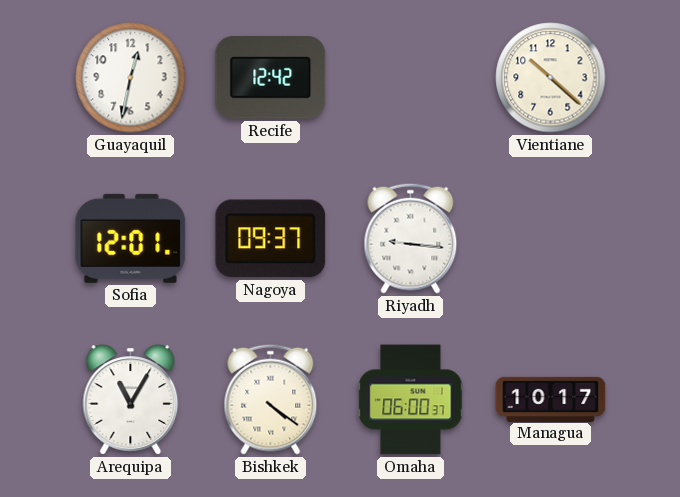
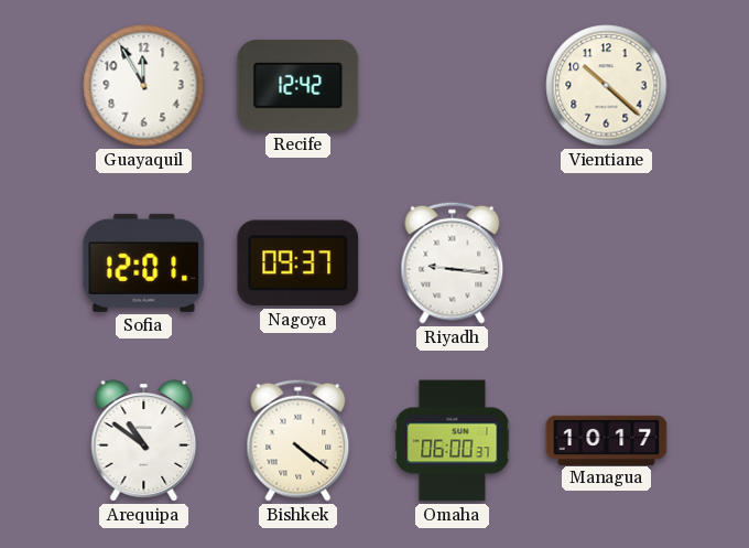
Guayaquil: 12:32 -> 11:55
Arequipa: 11:05 -> 10:51
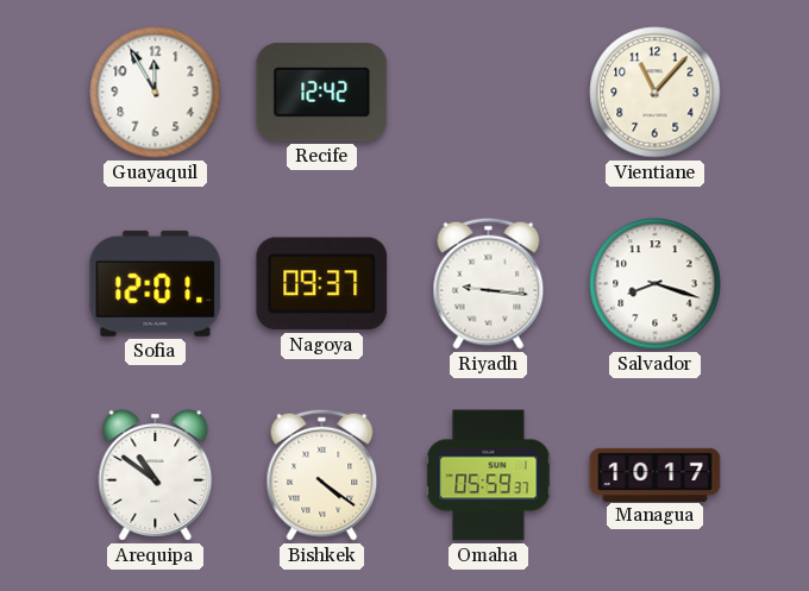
Vientiane: 10:22 -> 11:07
Salvador: none -> 8:18
Omaha: 06:00 -> 05:59
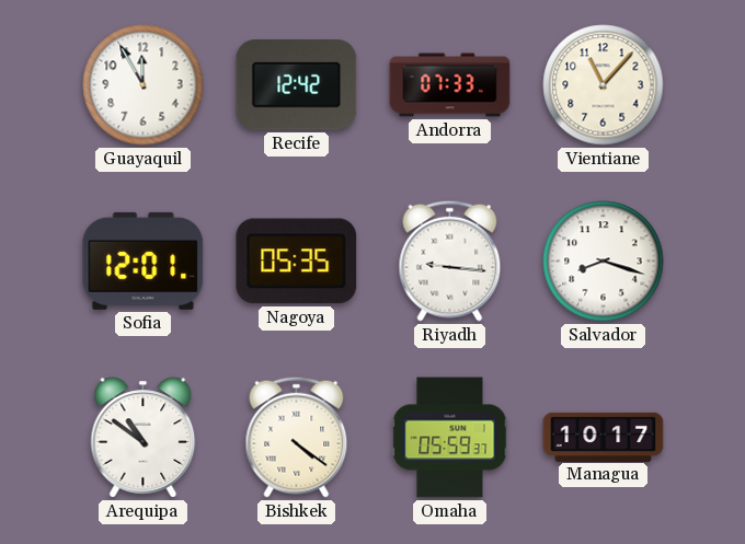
Andorra: none -> 07:33
Nagoya: 09:37 -> 05:35
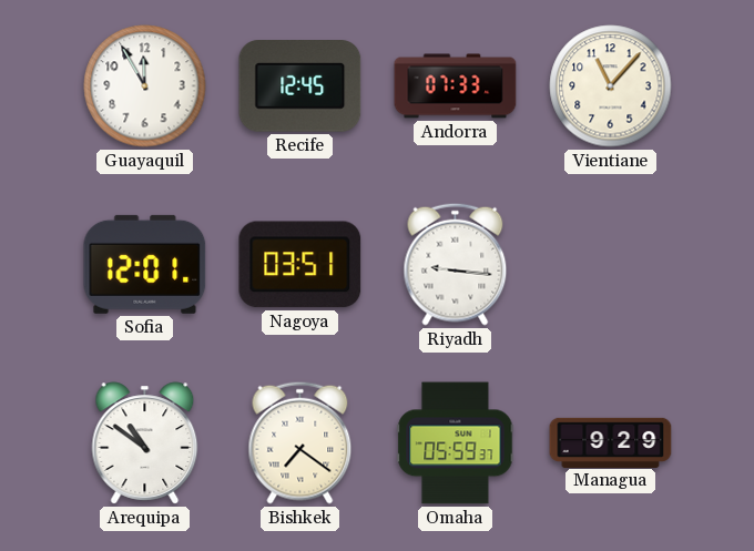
Recife: 12:42 -> 12:45
Nagoya: 05:35 -> 03:51
Salvador: 8:18 -> none
Bishkek: 4:21 -> 7:21
Managua: 10:17 -> 9:29
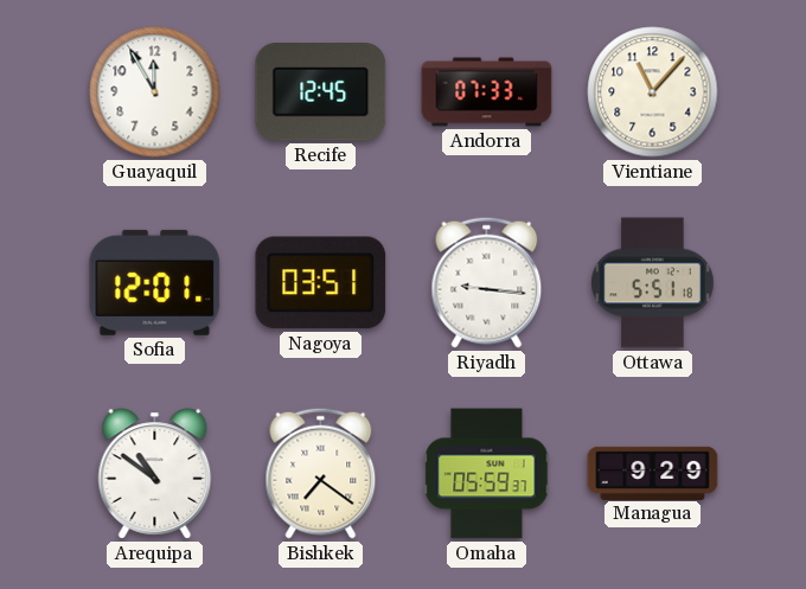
Ottawa: none -> 5:51
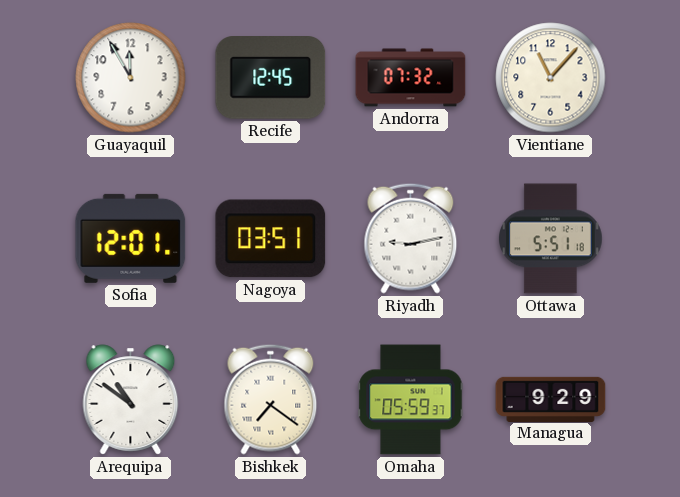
Andorra: 07:33 -> 07:32
Riyadh: 9:16 -> 9:13
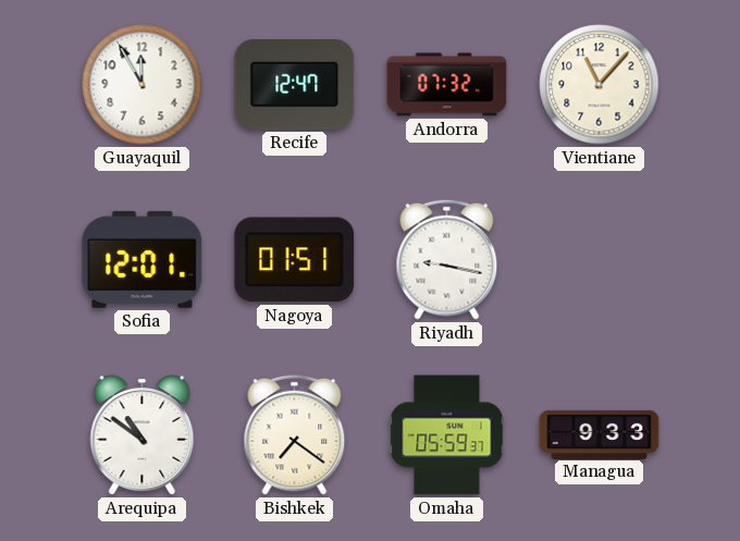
Recife: 12:45 -> 12:47
Nagoya: 03:51 -> 01:51
Riyadh: 9:13 -> 9:17
Ottawa: 5:51 -> none
Managua: 9:29 -> 9:33
